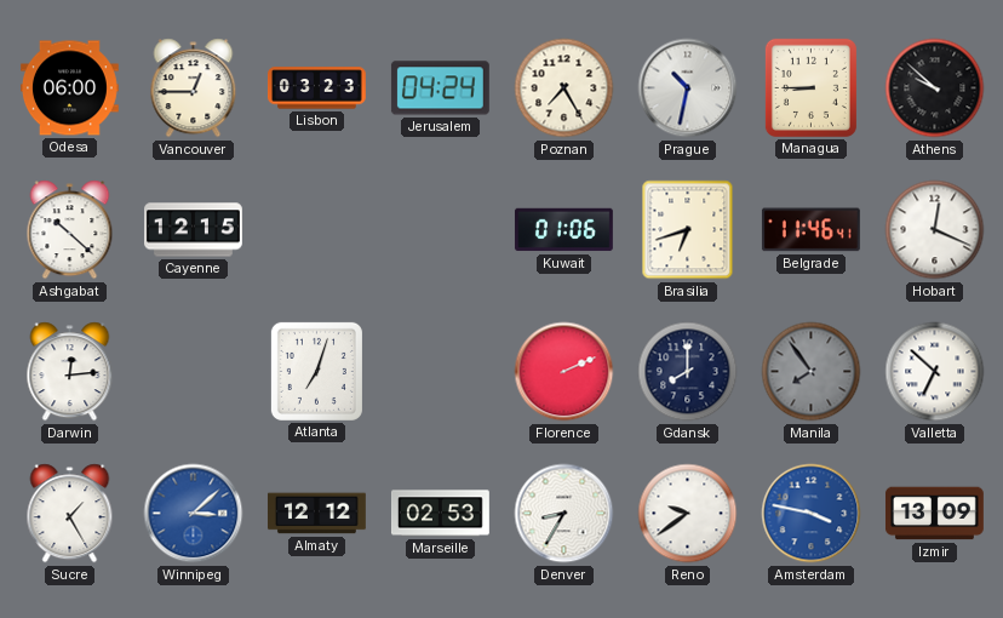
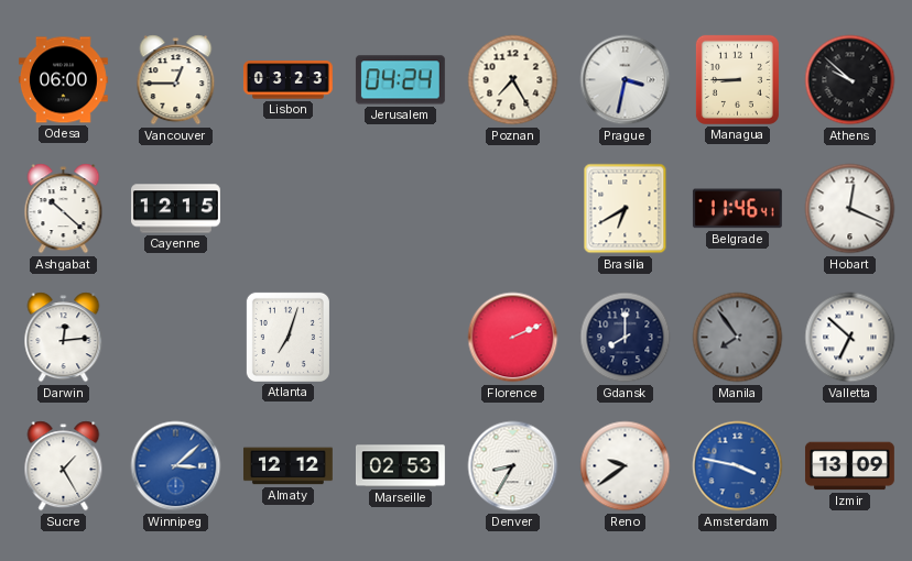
Prague: 10:32 -> 3:32
Kuwait: 01:06 -> none
Brasilia: 6:42 -> 6:40
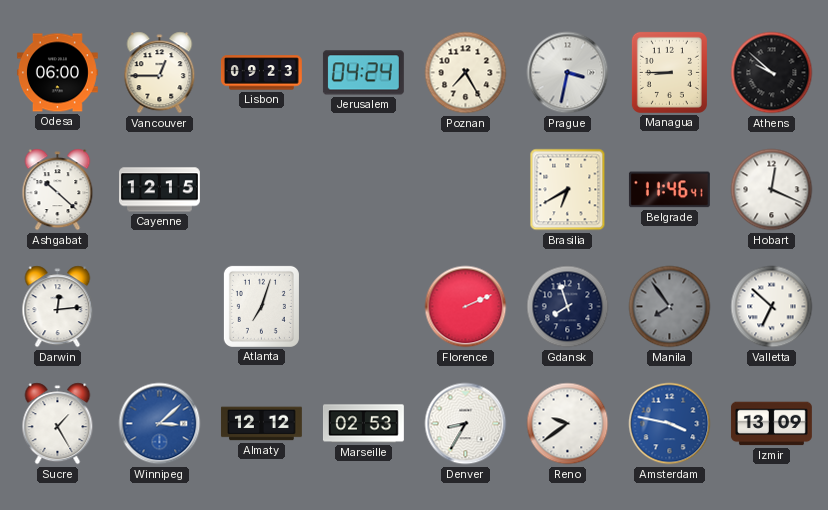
Lisbon: 03:23 -> 09:23
Gdansk: 8:00 -> 7:57
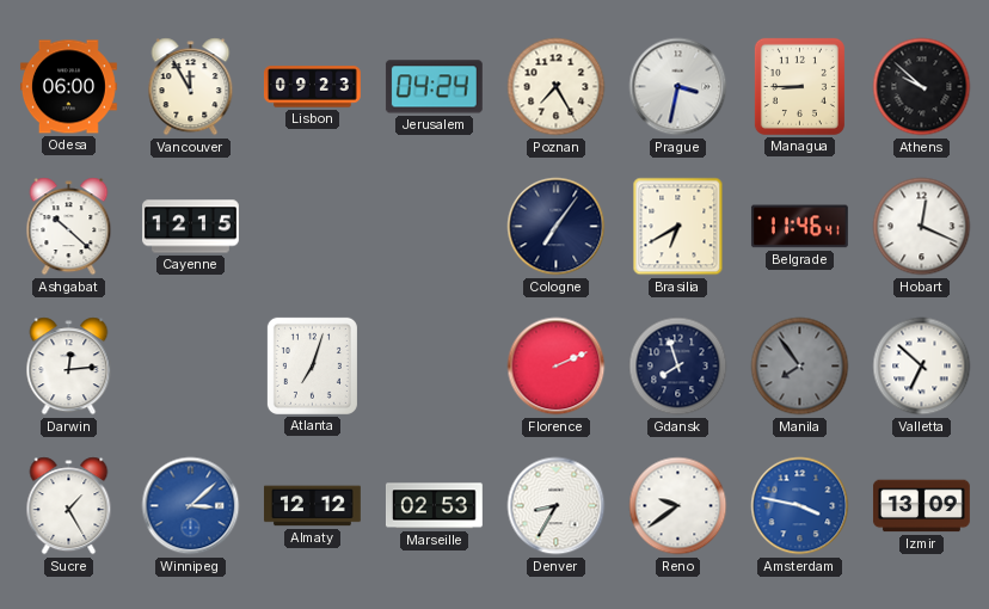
Vancouver: 12:45 -> 11:55
Cologne: none -> 7:06
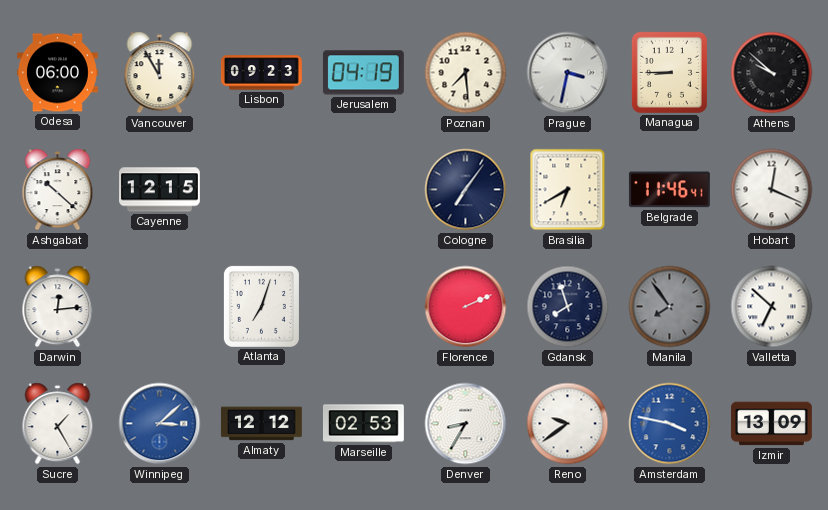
Jerusalem: 04:24 -> 04:19
Poznan: 7:25 -> 7:29
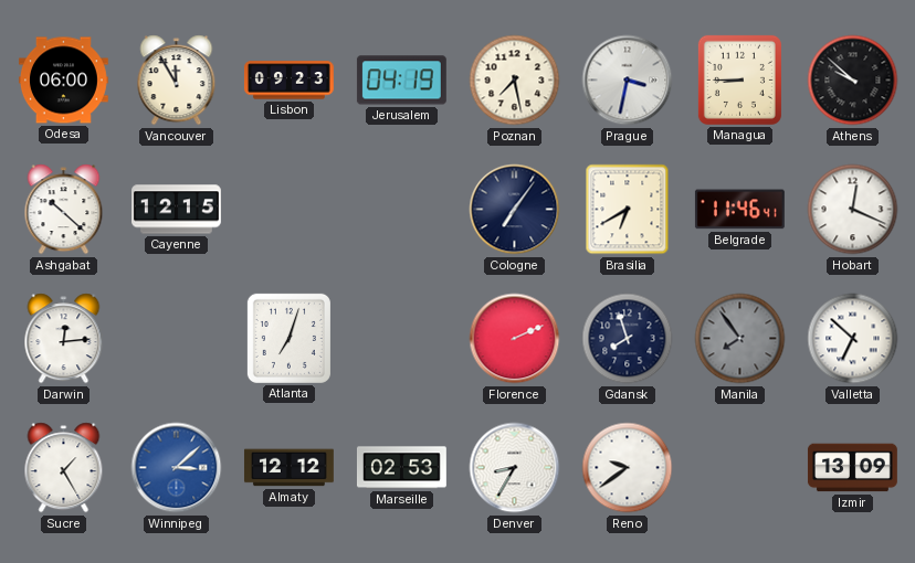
Poznan: 7:29 -> 7:28
Amsterdam: 3:47 -> none
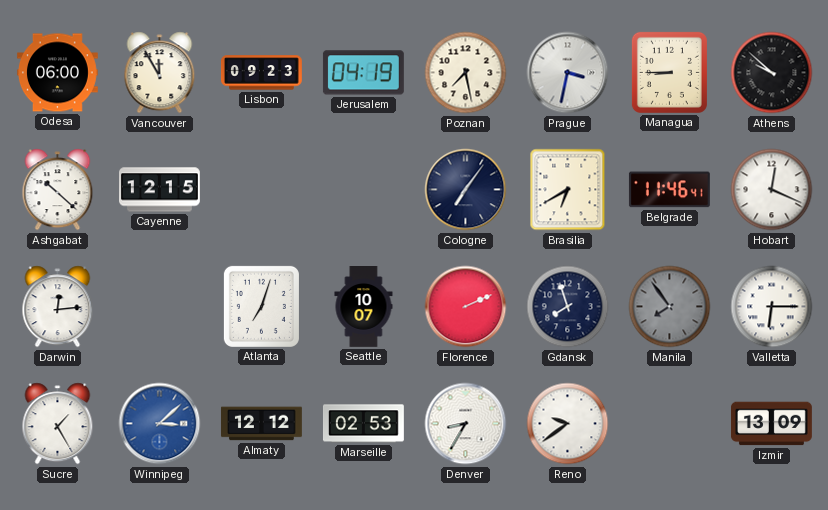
Seattle: none -> 10:07
Valletta: 6:52 -> 6:15
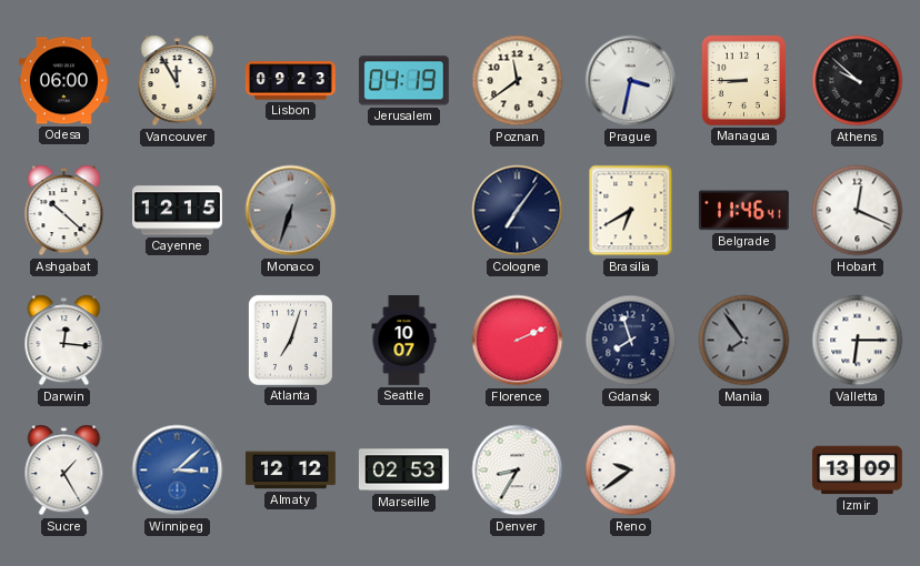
Poznan: 7:28 -> 11:39
Monaco: none -> 6:33
Darwin: 12:14 -> 12:16
